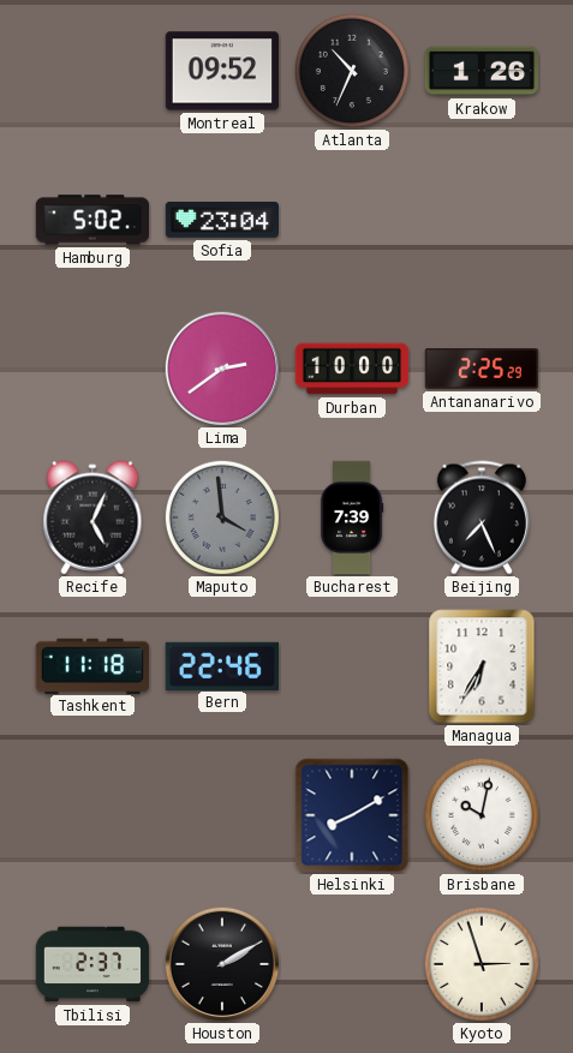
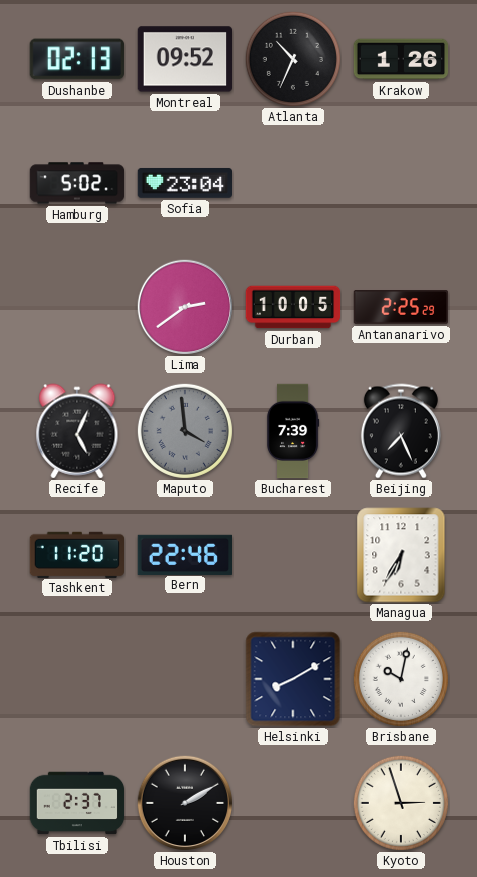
Dushanbe: none -> 02:13
Durban: 10:00 -> 10:05
Tashkent: 11:18 -> 11:20
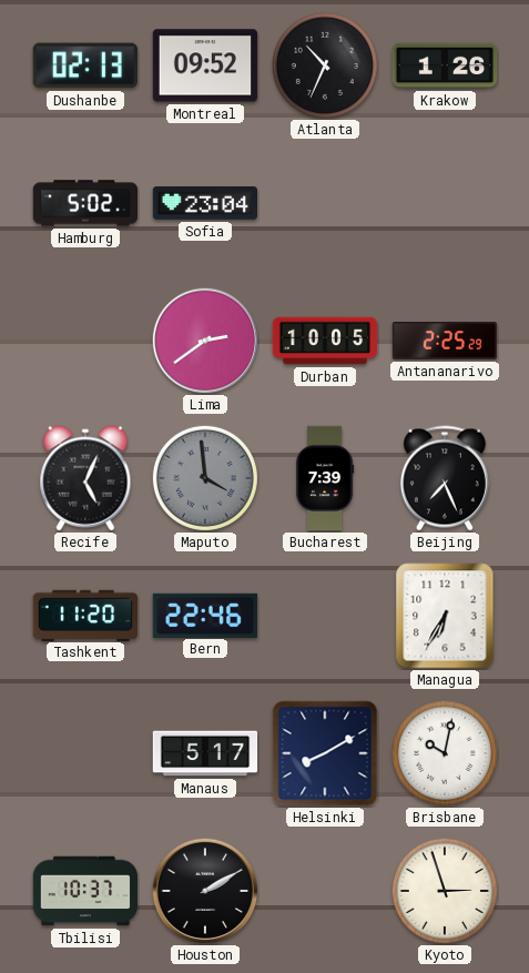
Manaus: none -> 5:17
Tbilisi: 2:37 -> 10:37
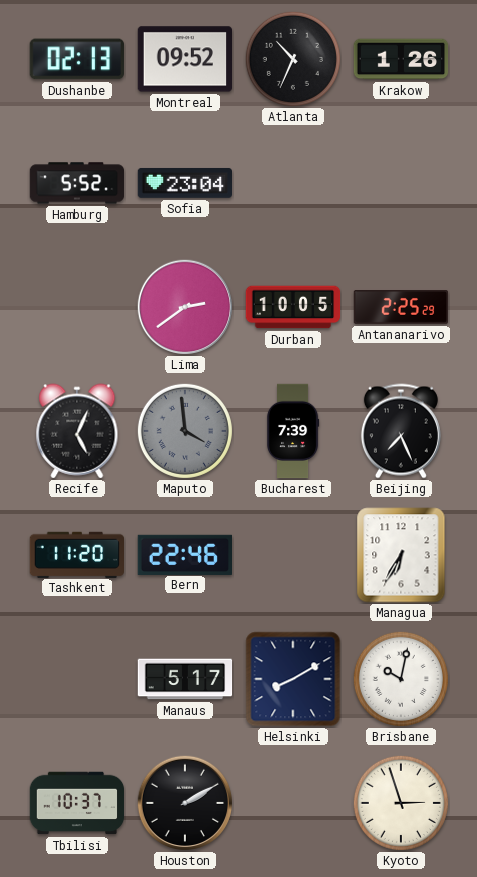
Hamburg: 5:02 -> 5:52
